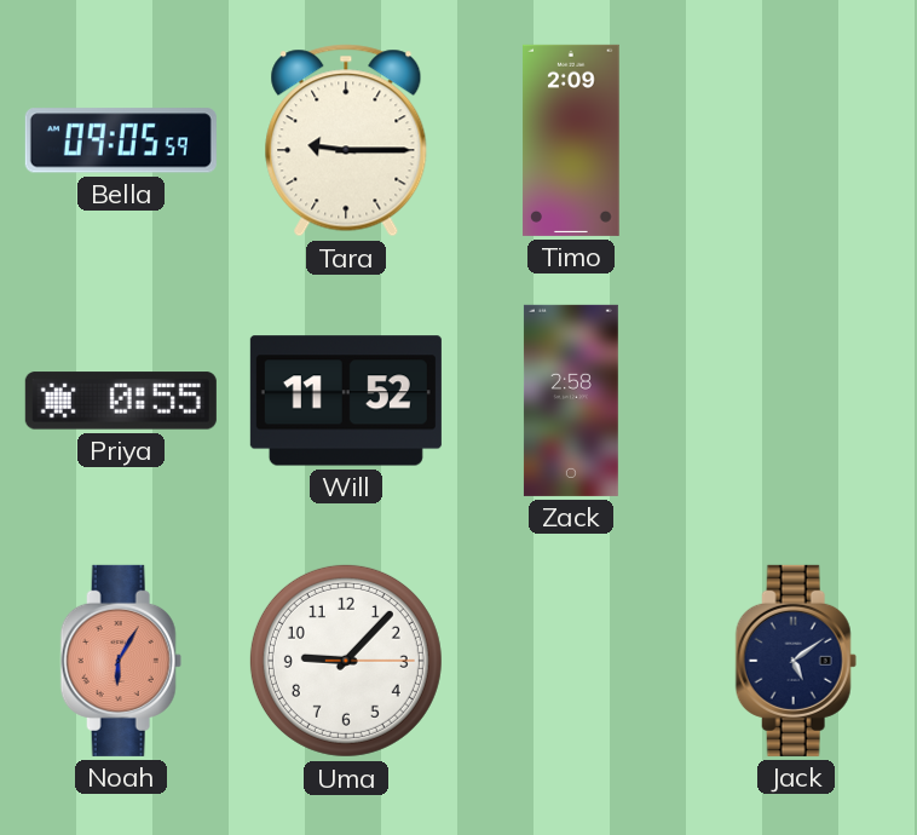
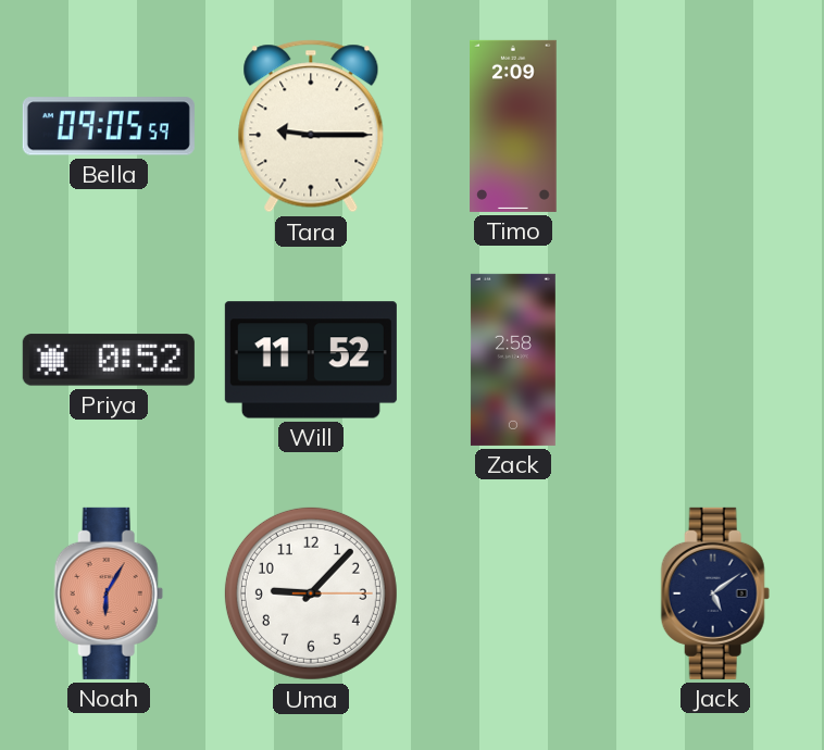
Priya: 0:55 -> 0:52
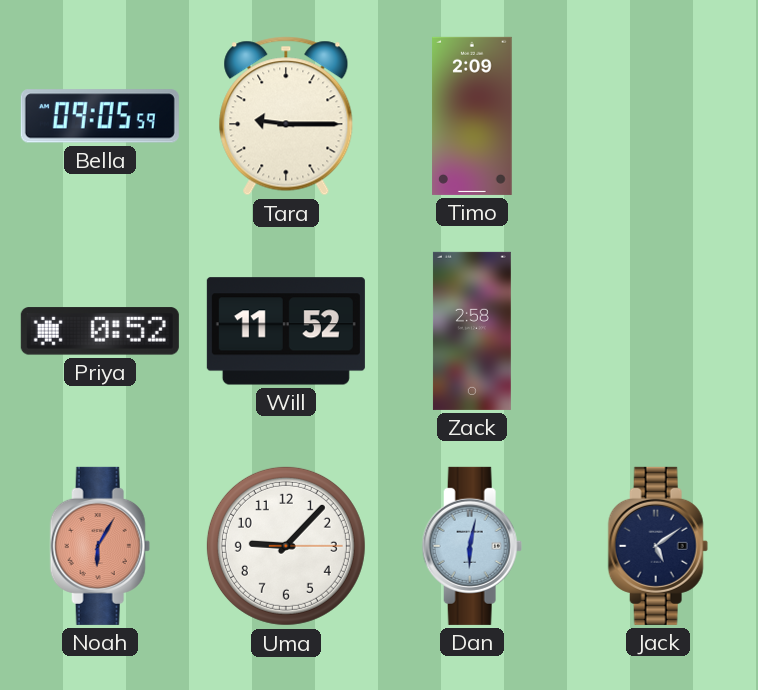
Dan: none -> 6:02
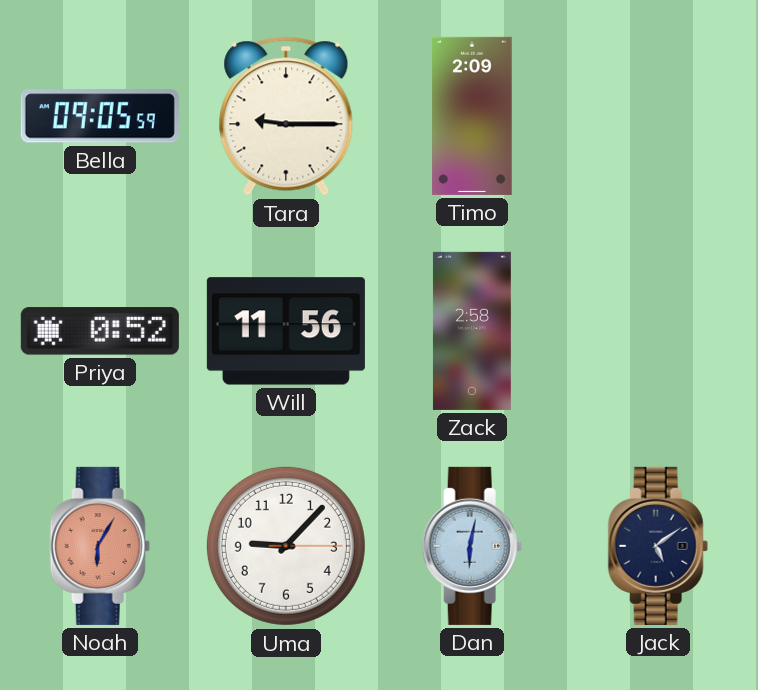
Will: 11:52 -> 11:56
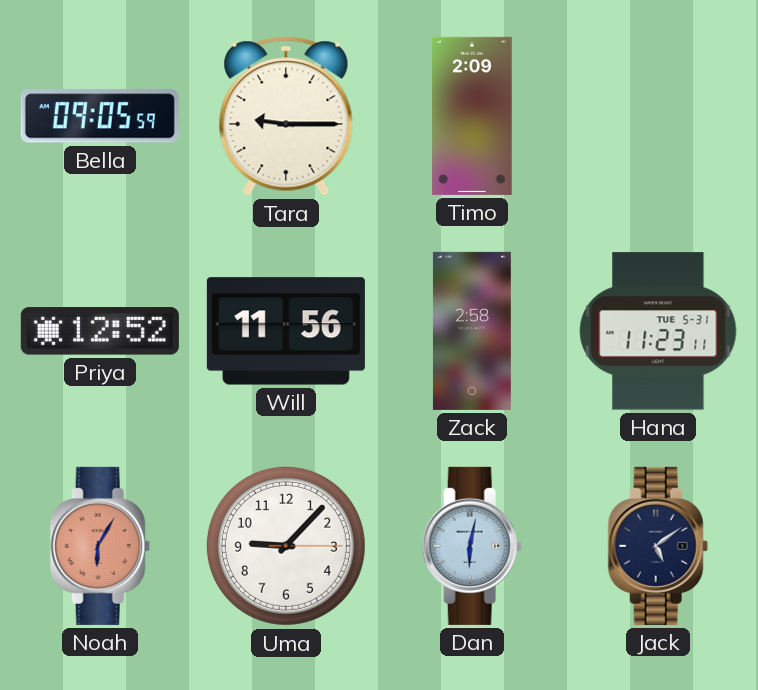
Priya: 0:52 -> 12:52
Hana: none -> 11:23
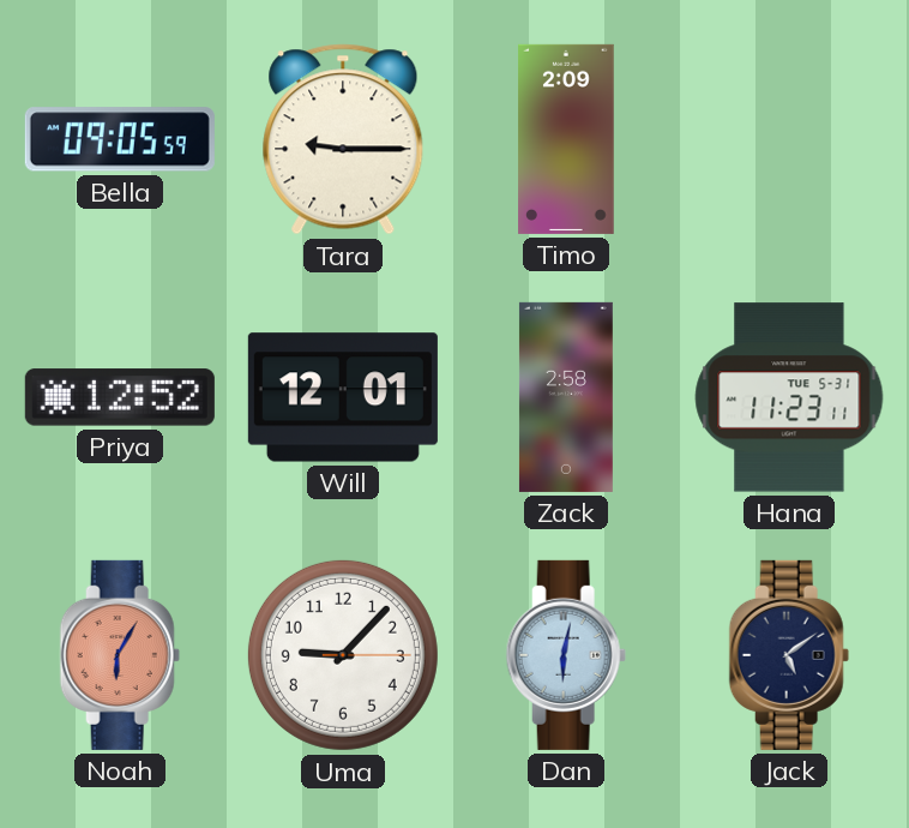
Will: 11:56 -> 12:01
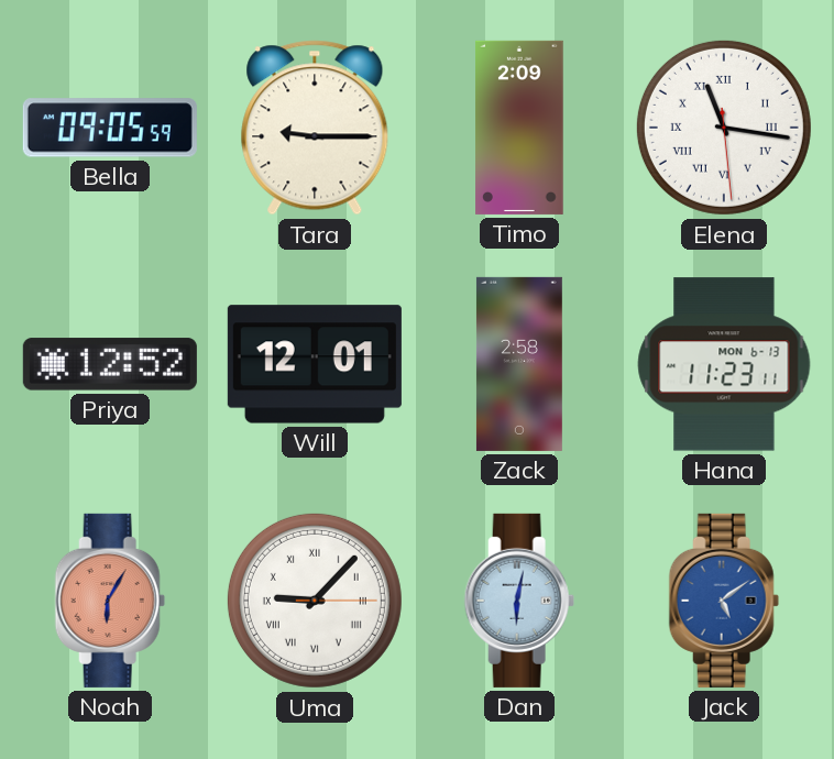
Elena: none -> 11:16
Hana date: TUE 5-31 -> MON 6-13
Uma numerals: Arabic -> Roman
Jack dial: navy -> blue
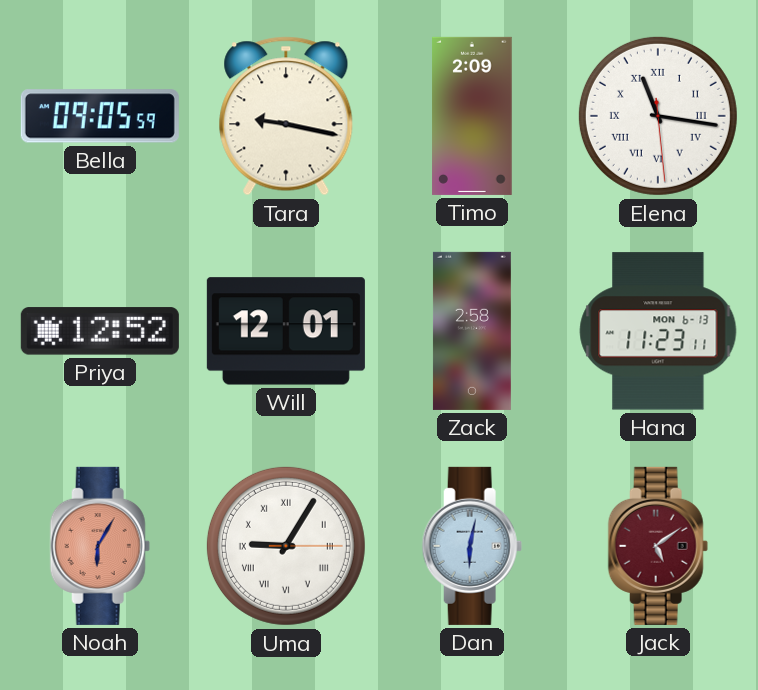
Tara: 9:15 -> 9:17
Uma: 9:07 -> 9:05
Jack dial: blue -> burgundy
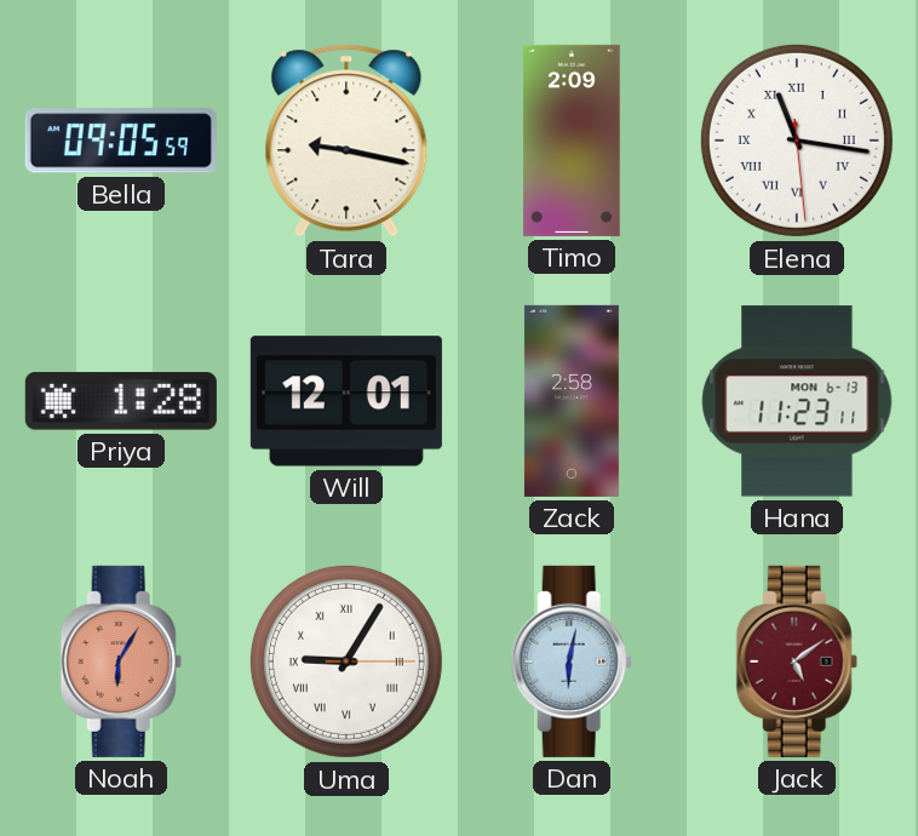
Priya: 12:52 -> 1:28
